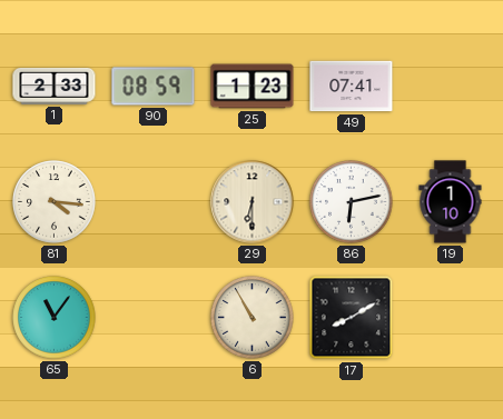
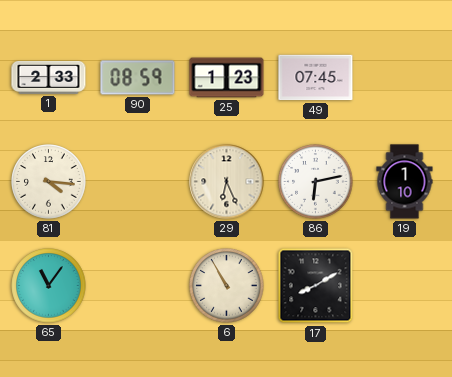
49: 07:41 -> 07:45
29: 6:30 -> 6:26
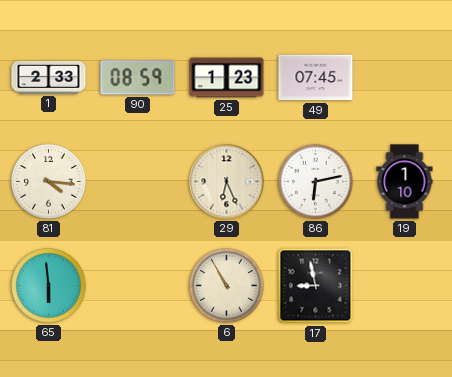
65: 11:06 -> 5:59
17: 8:10 -> 8:58
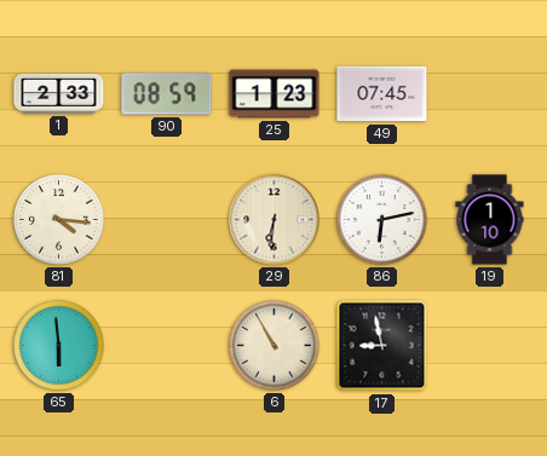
29: 6:26 -> 6:31
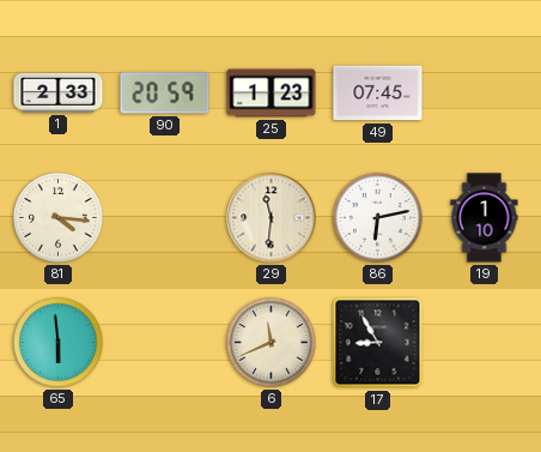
90: 08:59 -> 20:59
29: 6:31 -> 11:31
6: 10:55 -> 11:41
17: 8:58 -> 8:55
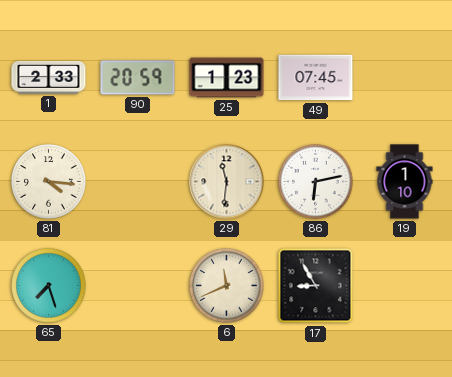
65: 5:59 -> 7:27
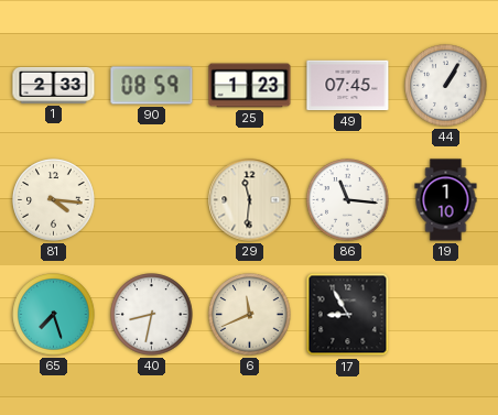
90: 20:59 -> 08:59
44: none -> 1:05
86: 6:13 -> 11:16
40: none -> 8:32
